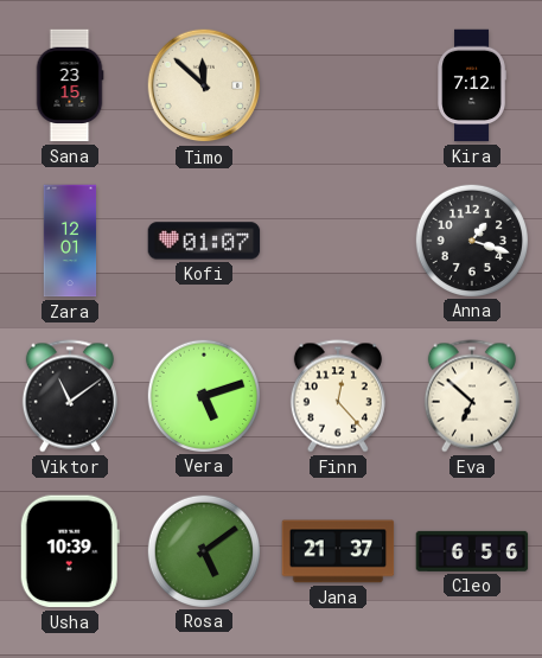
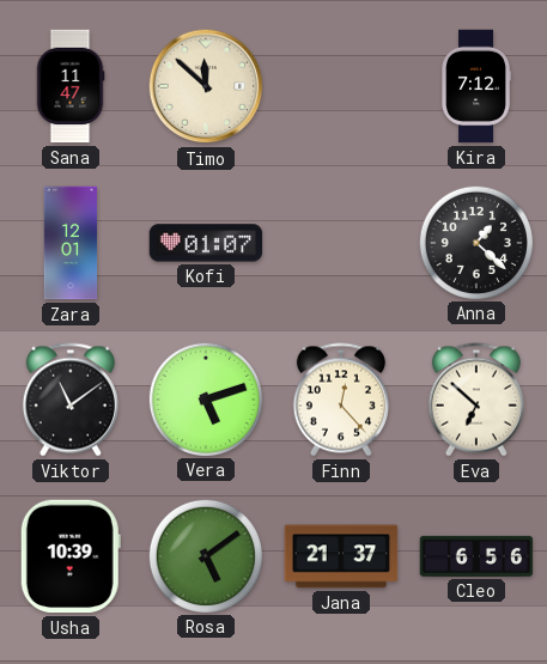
Sana: 23:15 -> 11:47
Anna: 1:18 -> 1:22
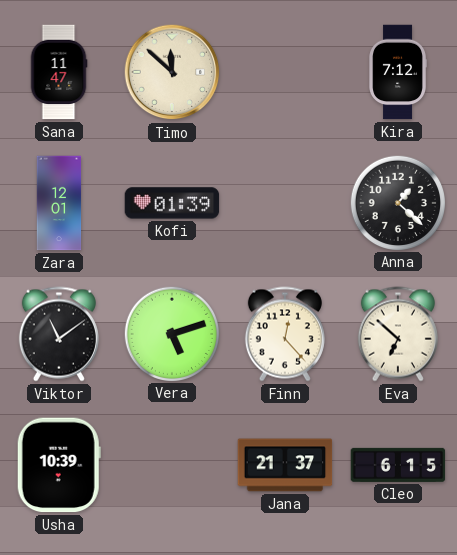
Kofi: 01:07 -> 01:39
Rosa: 5:09 -> none
Cleo: 6:56 -> 6:15
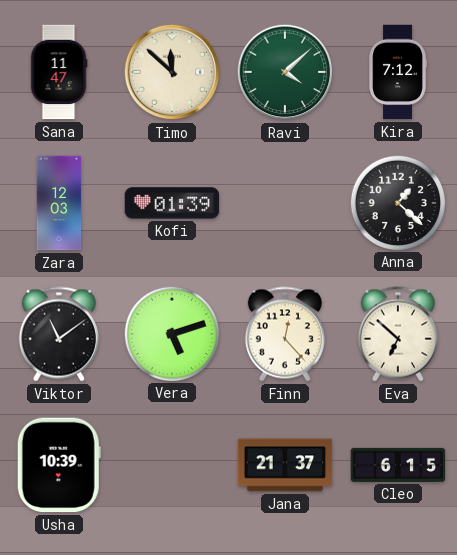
Ravi: none -> 4:08
Zara: 12:01 -> 12:03
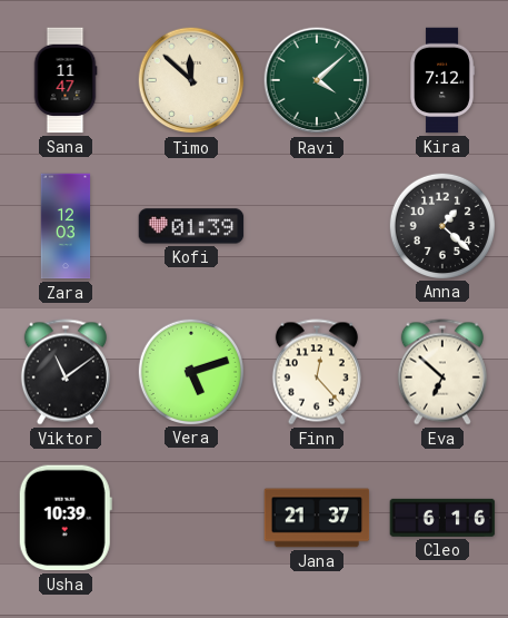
Cleo: 6:15 -> 6:16
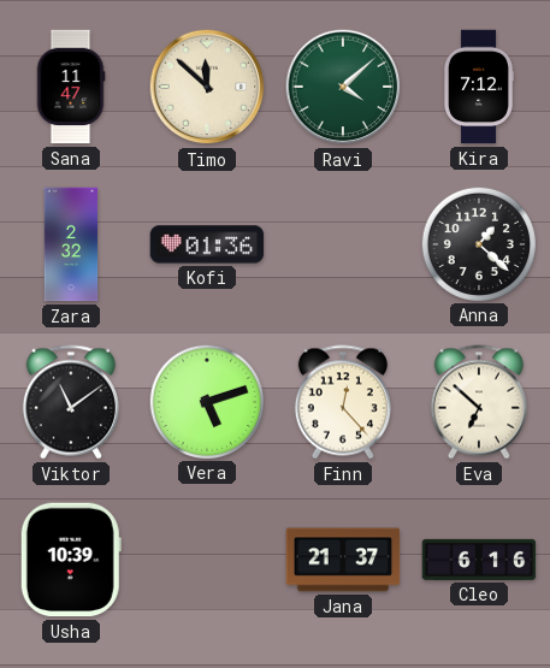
Zara: 12:03 -> 2:32
Kofi: 01:39 -> 01:36
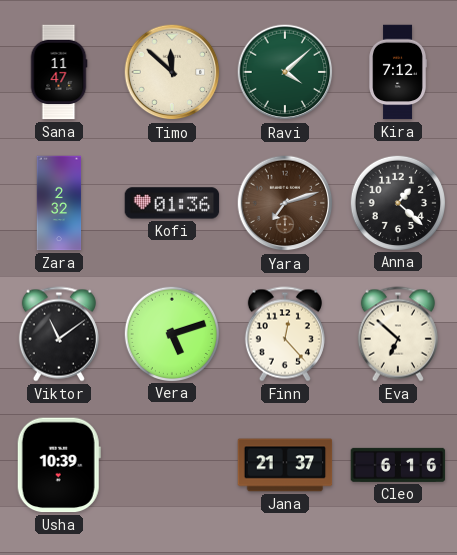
Yara: none -> 7:12
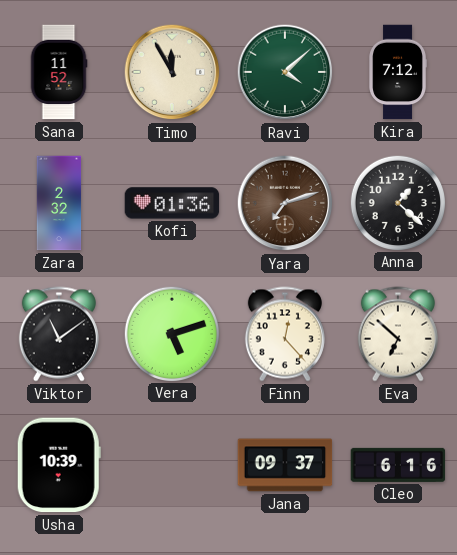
Sana: 11:47 -> 11:52
Timo: 11:52 -> 11:55
Jana: 21:37 -> 09:37
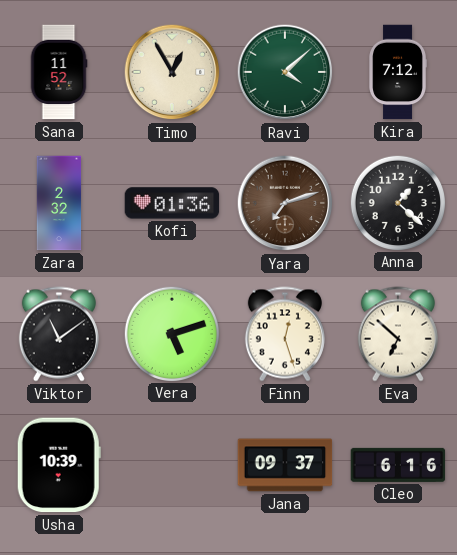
Timo: 11:55 -> 12:55
Finn: 12:23 -> 12:27
